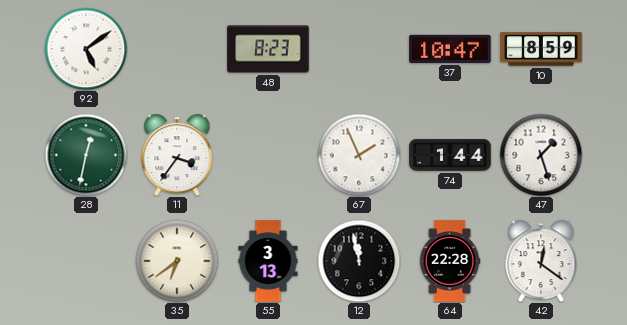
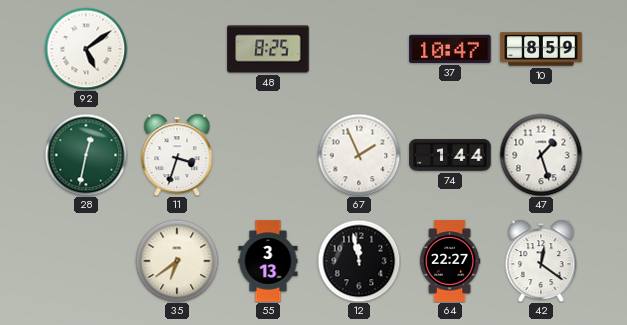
48: 8:23 -> 8:25
11: 3:36 -> 3:33
64: 22:28 -> 22:27
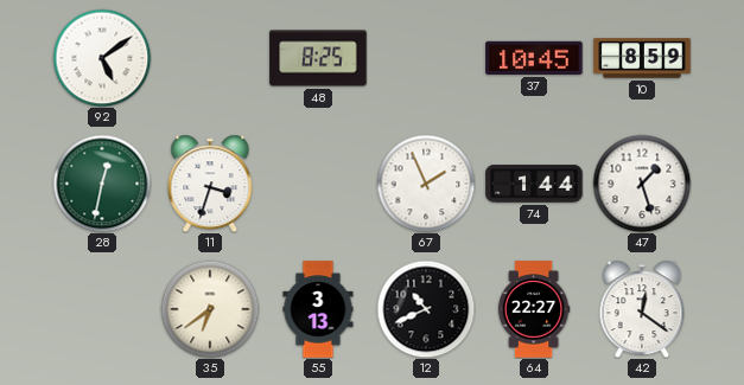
37: 10:47 -> 10:45
12: 11:58 -> 10:41
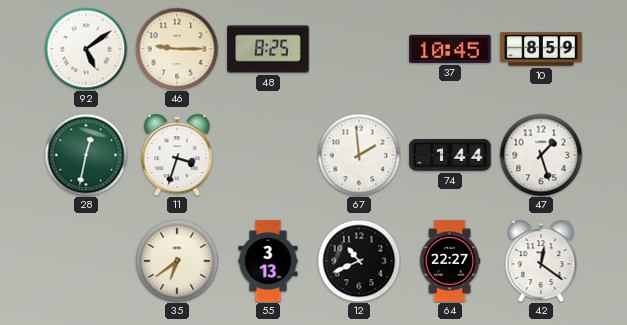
46: none -> 9:15
67: 1:56 -> 1:59
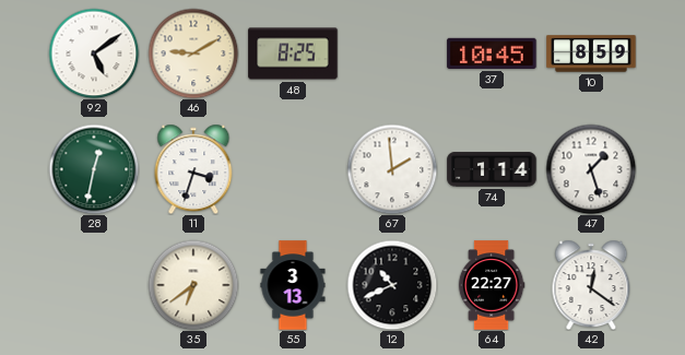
46: 9:15 -> 9:10
74: 1:44 -> 1:14
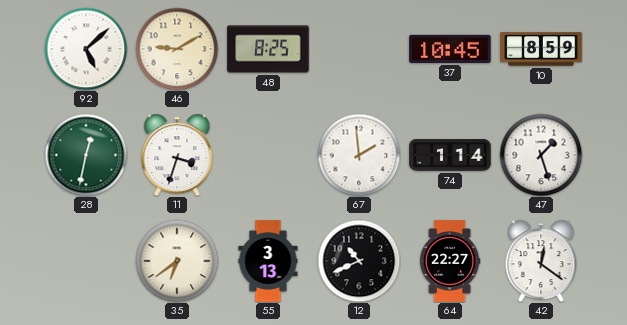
92: 5:09 -> 5:08
